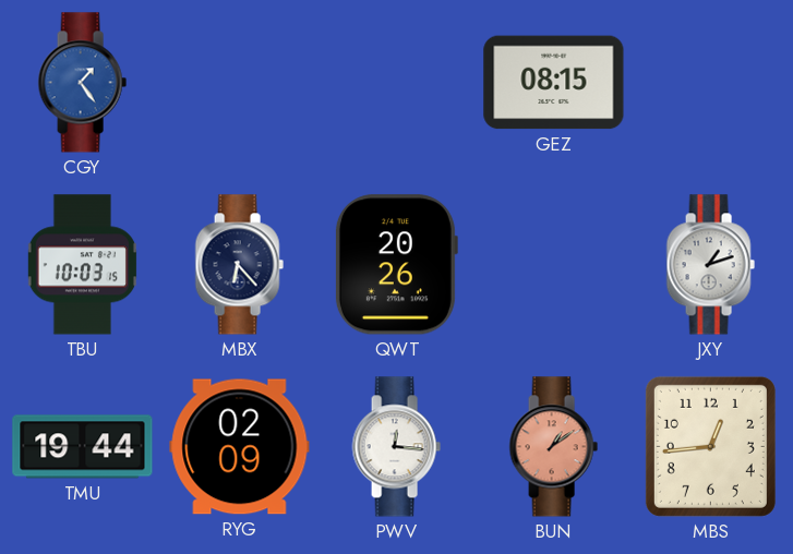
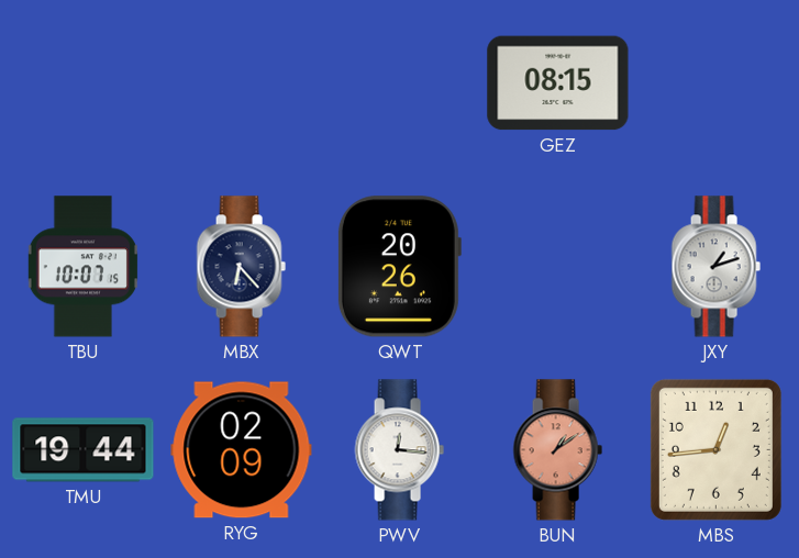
CGY: 1:24 -> none
TBU: 10:03 -> 10:07
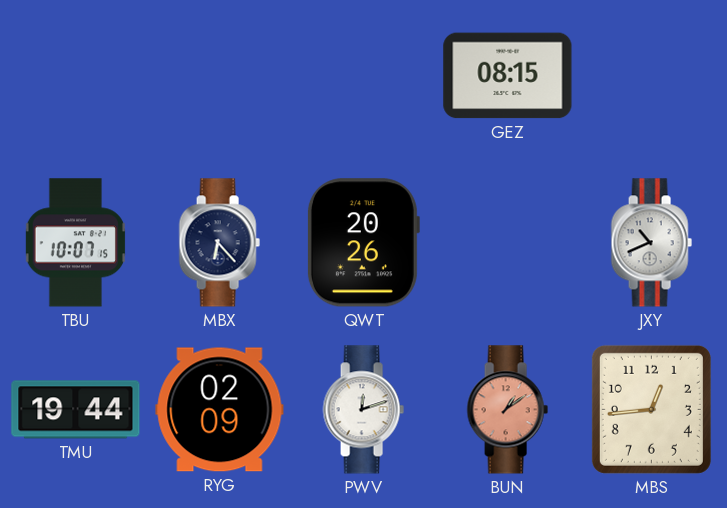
JXY: 1:12 -> 10:41
PWV: 12:16 -> 12:12
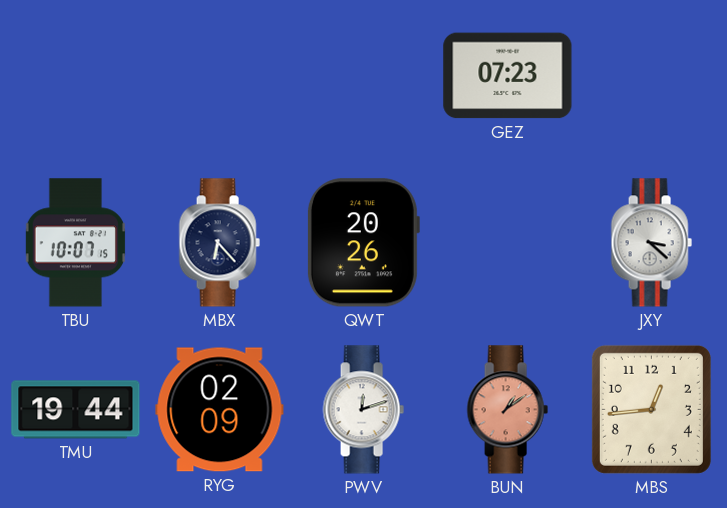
GEZ: 08:15 -> 07:23
JXY: 10:41 -> 3:22
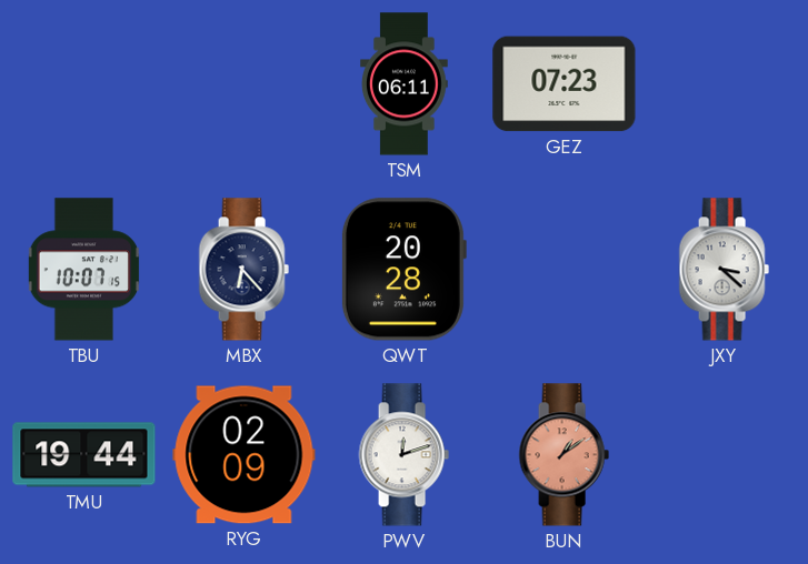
TSM: none -> 06:11
QWT: 20:26 -> 20:28
MBS: 12:44 -> none
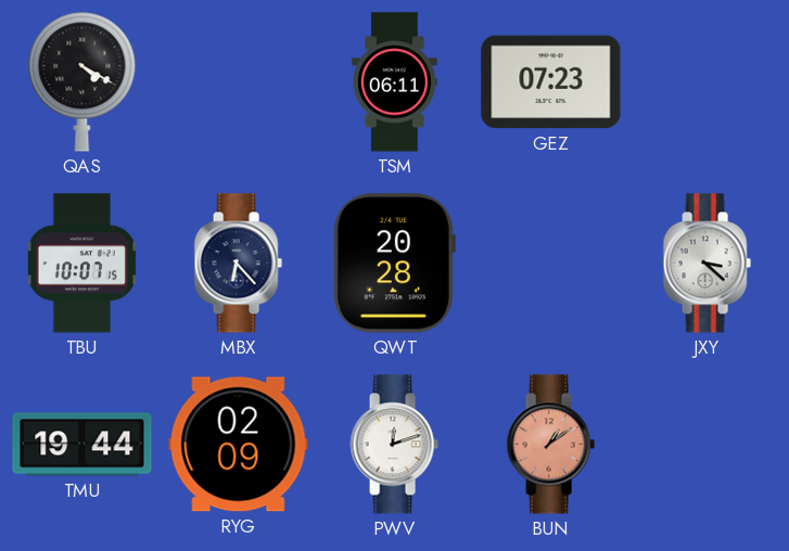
QAS: none -> 4:20
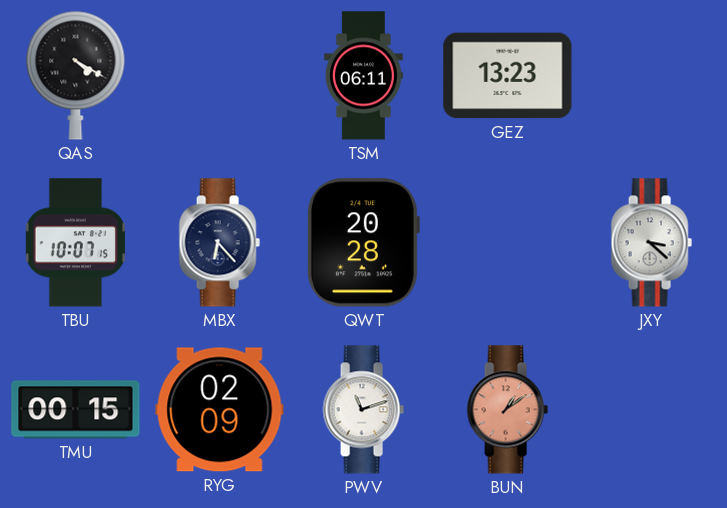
GEZ: 07:23 -> 13:23
TMU: 19:44 -> 00:15
PWV: 12:12 -> 11:12
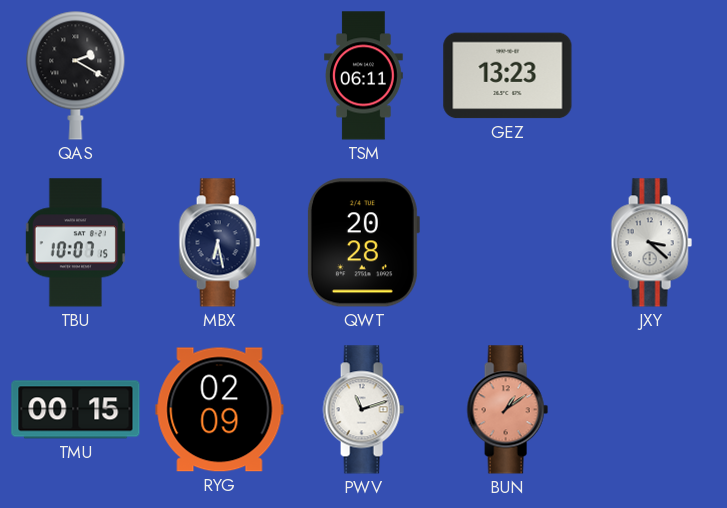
QAS: 4:20 -> 2:20
MBX: 6:23 -> 6:28
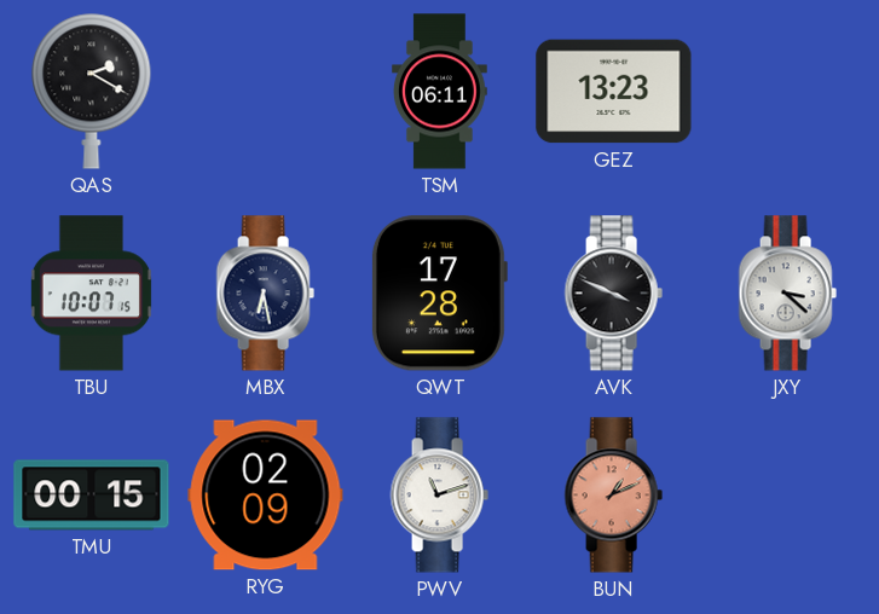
QWT: 20:28 -> 17:28
AVK: none -> 3:49
BUN: 1:09 -> 1:11
